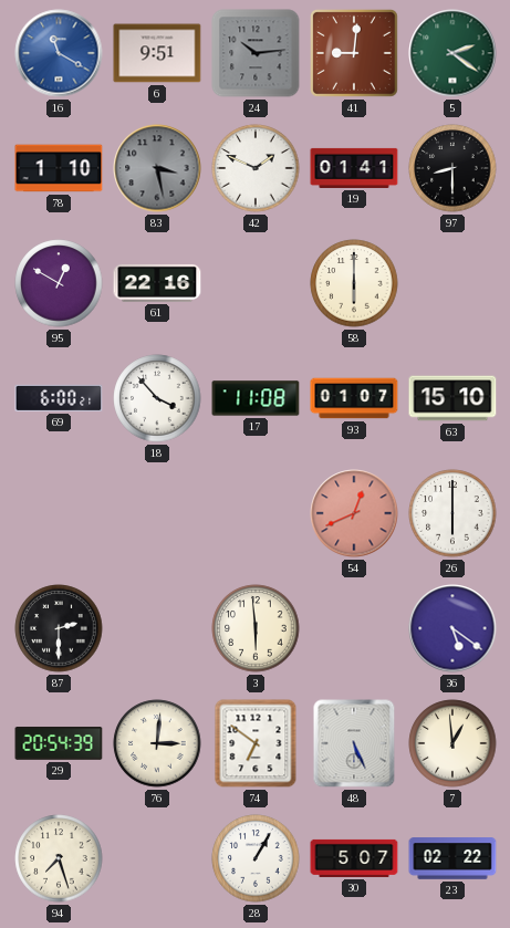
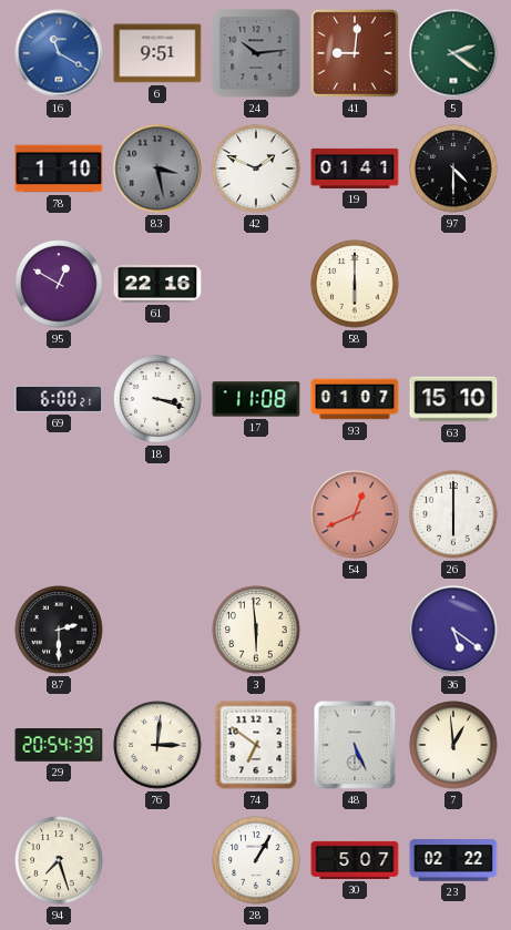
97: 8:30 -> 4:30
18: 3:53 -> 3:18
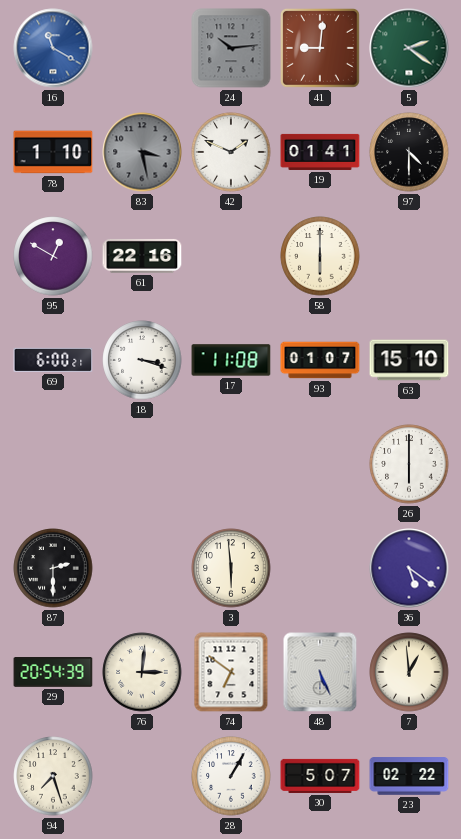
6: 9:51 -> none
54: 12:41 -> none
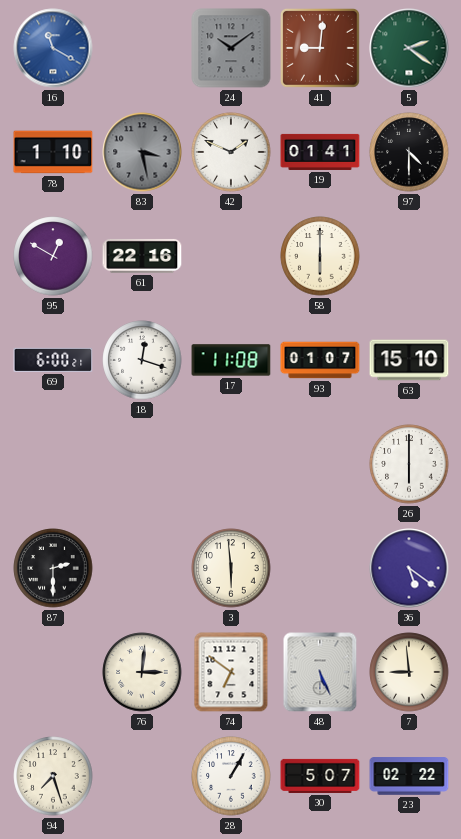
24: 10:14 -> 10:09
18: 3:18 -> 12:18
29: 20:54 -> none
7: 12:59 -> 8:59
